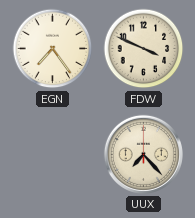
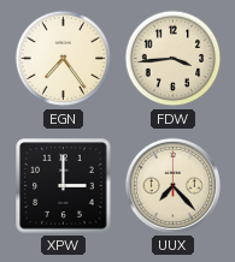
FDW: 3:49 -> 3:44
XPW: none -> 3:00
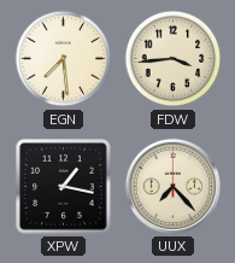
EGN: 7:24 -> 7:29
XPW: 3:00 -> 1:17
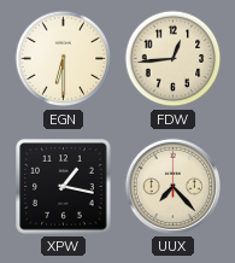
EGN: 7:29 -> 6:30
FDW: 3:44 -> 12:44
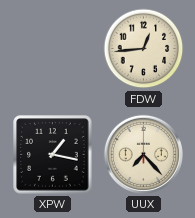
EGN: 6:30 -> none
